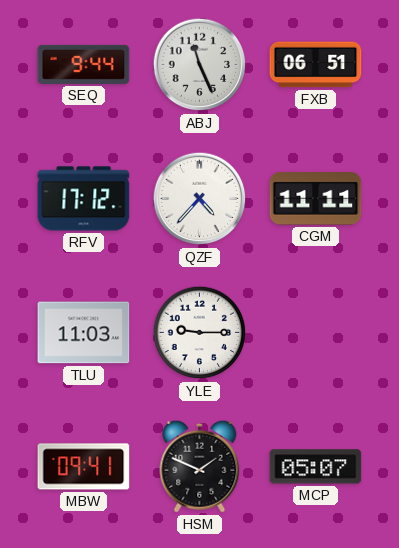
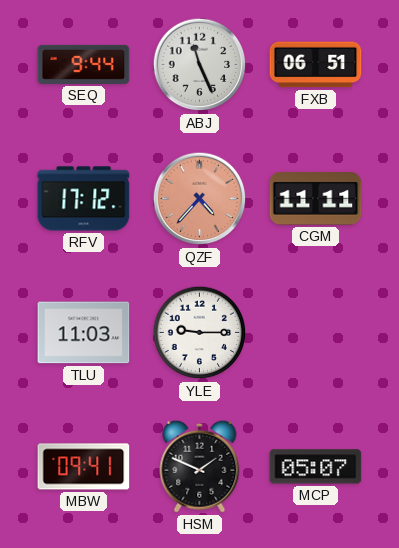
QZF dial: white -> salmon
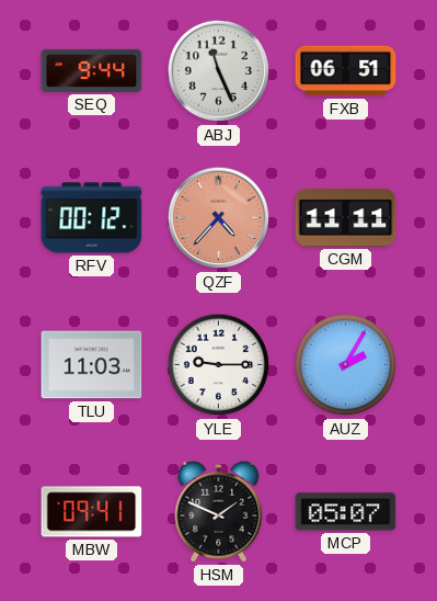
RFV: 17:12 -> 00:12
AUZ: none -> 2:05
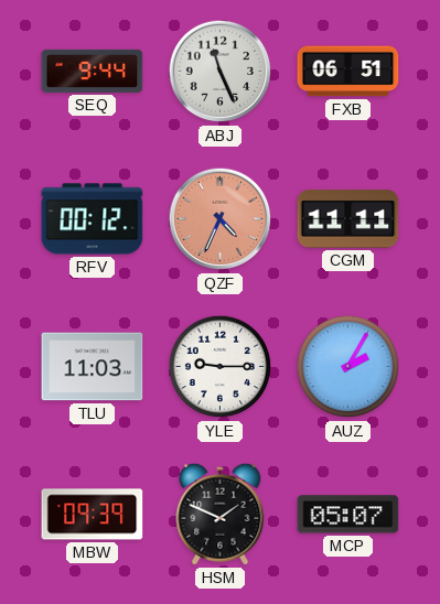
QZF: 4:37 -> 4:34
MBW: 09:41 -> 09:39
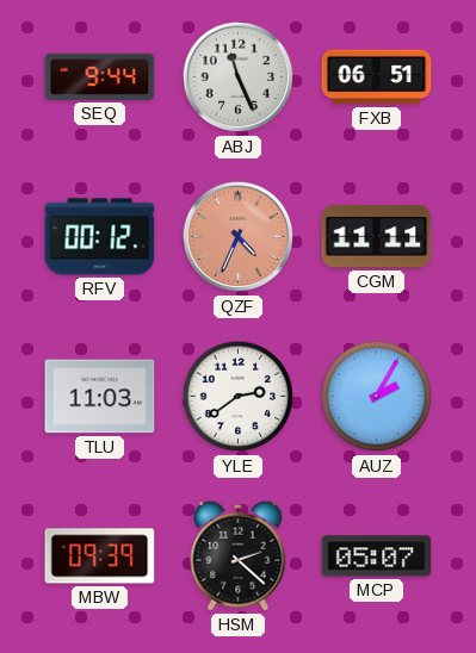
YLE: 9:15 -> 2:39
HSM: 1:49 -> 2:22
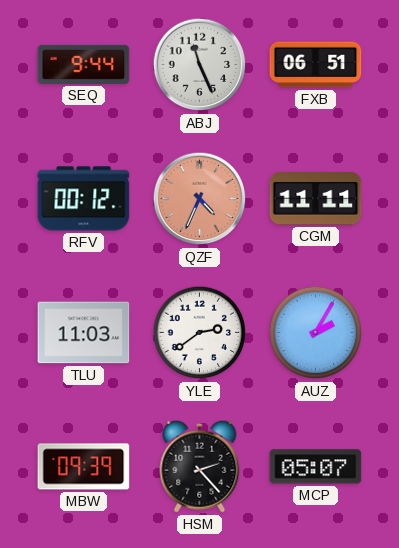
HSM: 2:22 -> 2:23
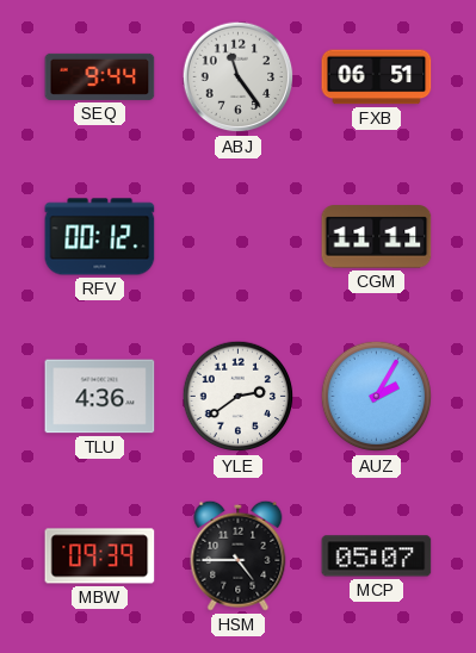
ABJ: 11:26 -> 11:24
QZF: 4:34 -> none
TLU: 11:03 -> 4:36
HSM: 2:23 -> 4:45
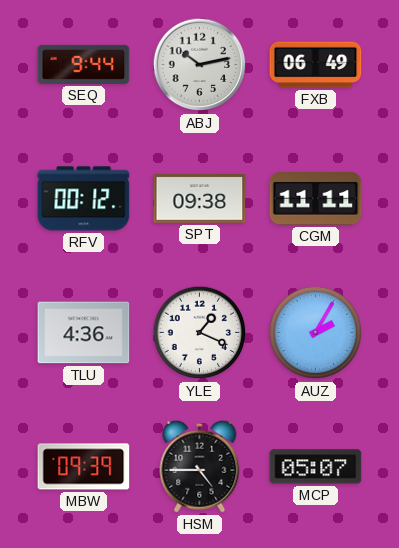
ABJ: 11:24 -> 10:13
FXB: 06:51 -> 06:49
SPT: none -> 09:38
YLE: 2:39 -> 1:19
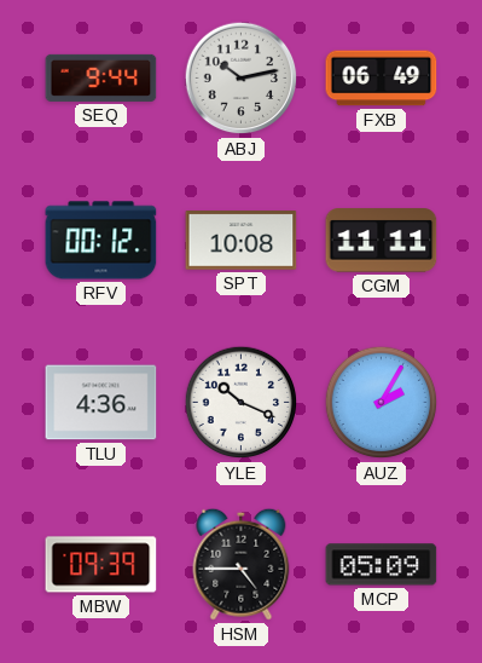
SPT: 09:38 -> 10:08
YLE: 1:19 -> 10:19
MCP: 05:07 -> 05:09
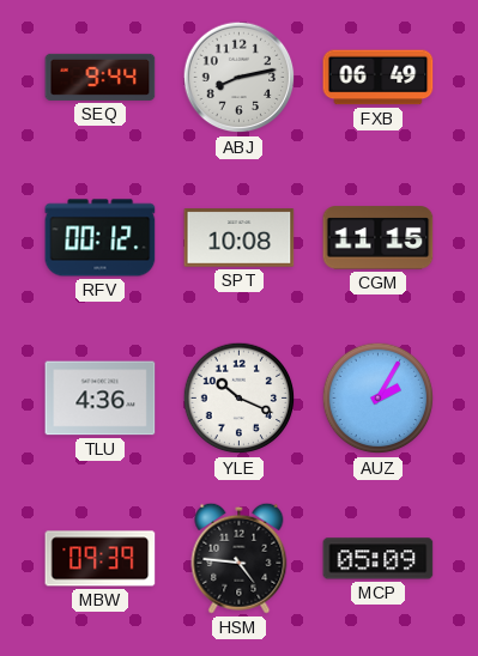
ABJ: 10:13 -> 8:13
CGM: 11:11 -> 11:15
HSM: 4:45 -> 4:46
